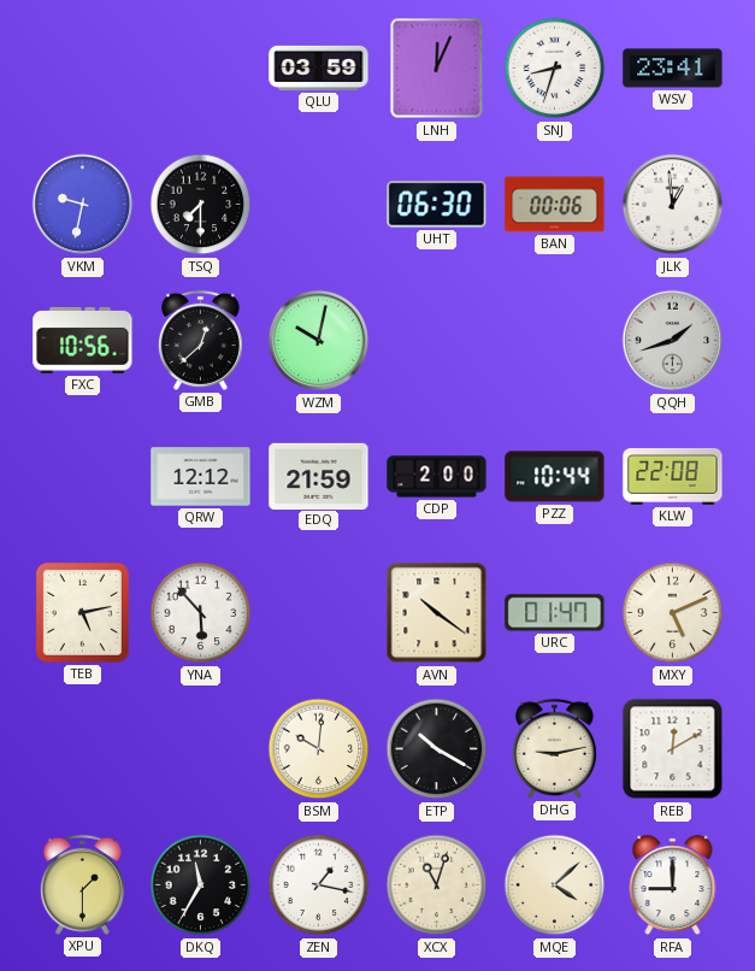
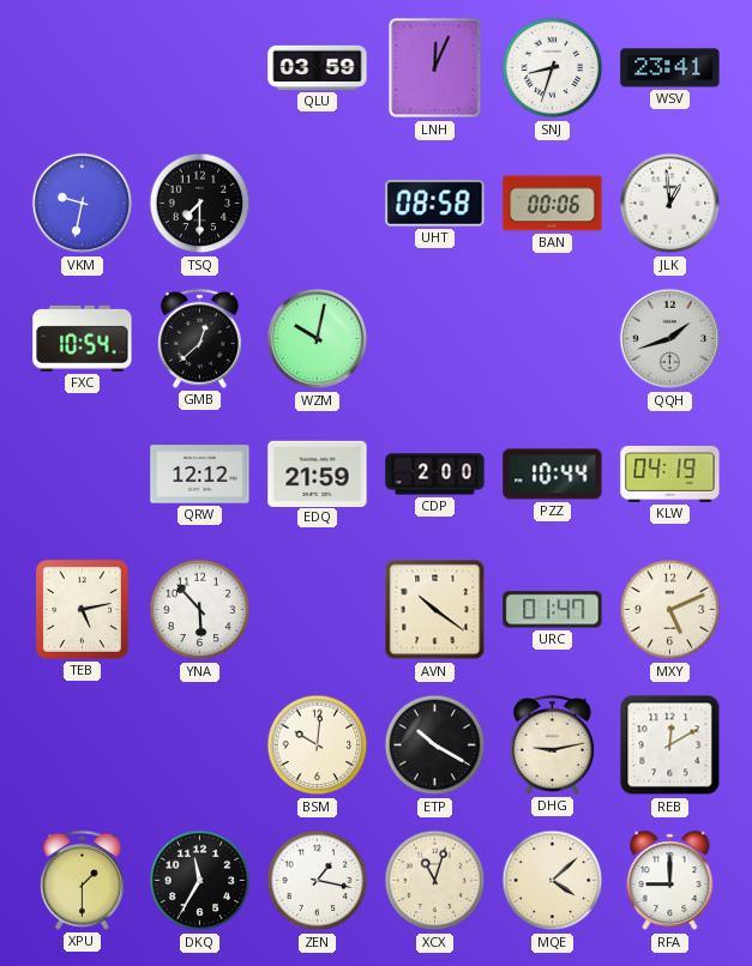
UHT: 06:30 -> 08:58
FXC: 10:56 -> 10:54
KLW: 22:08 -> 04:19
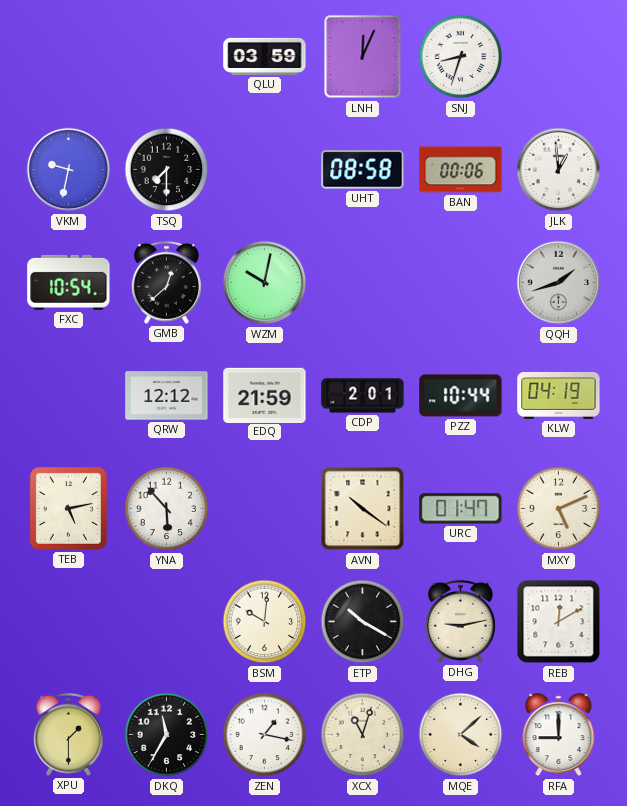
WSV: 23:41 -> none
CDP: 2:00 -> 2:01
